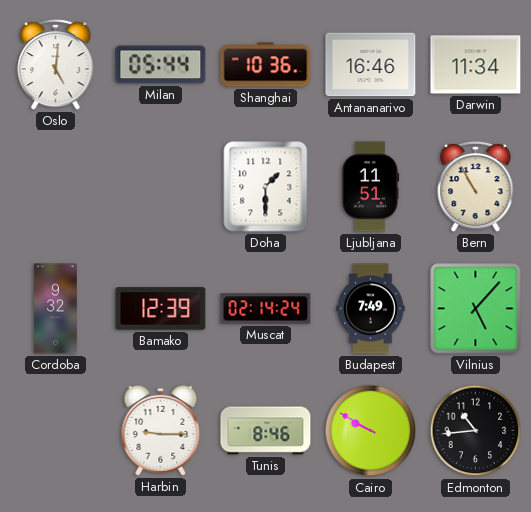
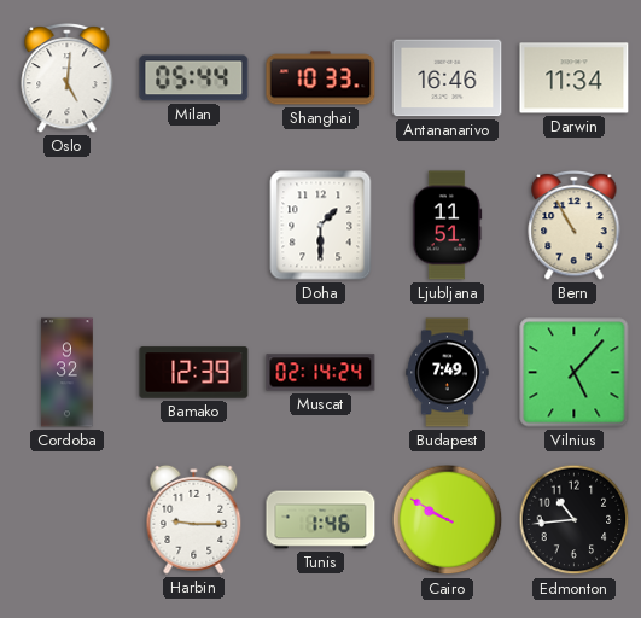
Shanghai: 10:36 -> 10:33
Tunis: 8:46 -> 1:46
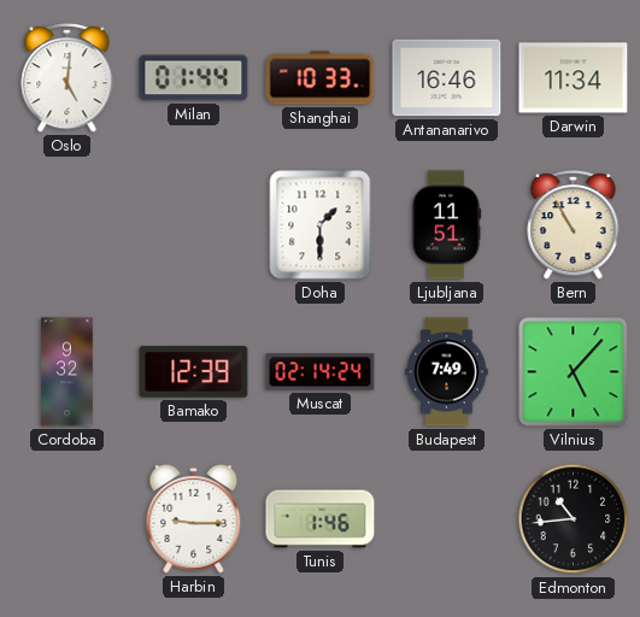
Milan: 05:44 -> 01:44
Cairo: 9:50 -> none
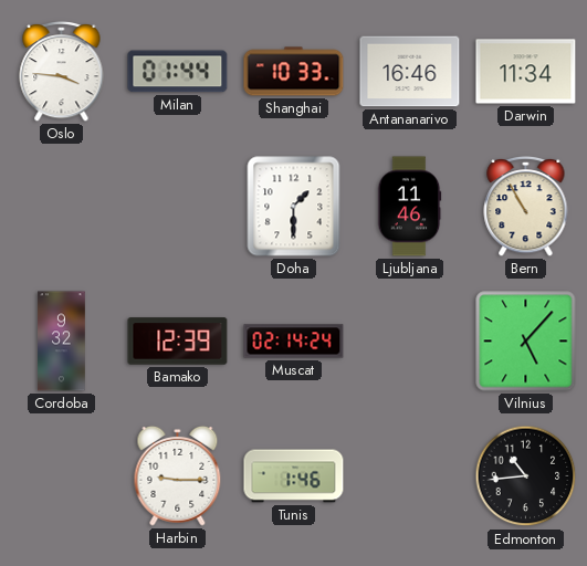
Oslo: 5:01 -> 3:46
Ljubljana: 11:51 -> 11:46
Budapest: 7:49 -> none
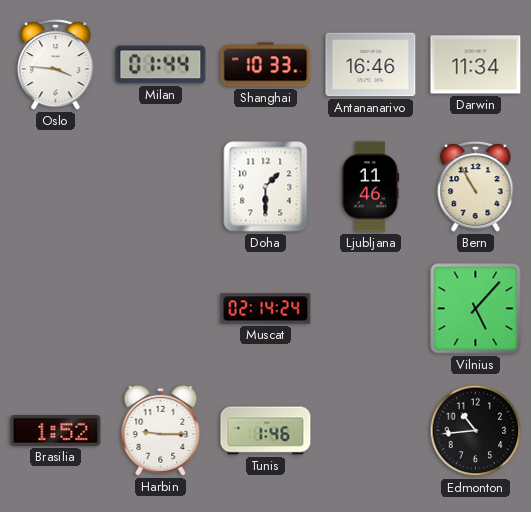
Cordoba: 9:32 -> none
Bamako: 12:39 -> none
Brasilia: none -> 1:52
